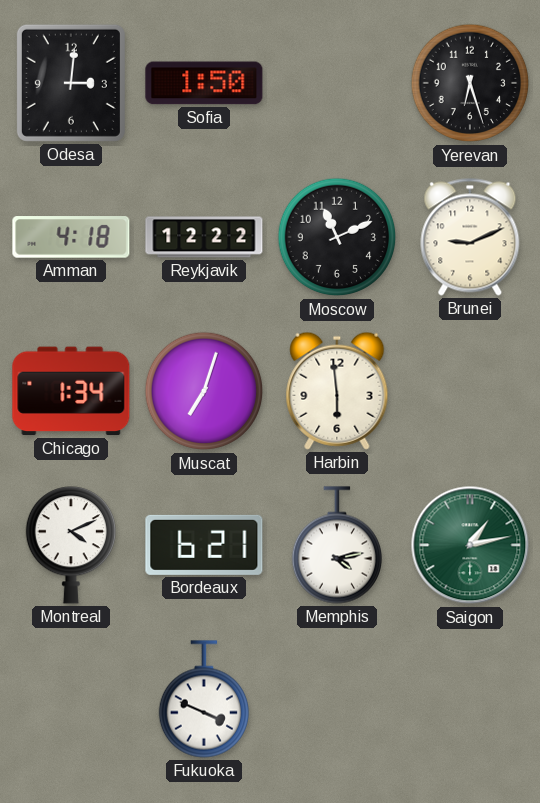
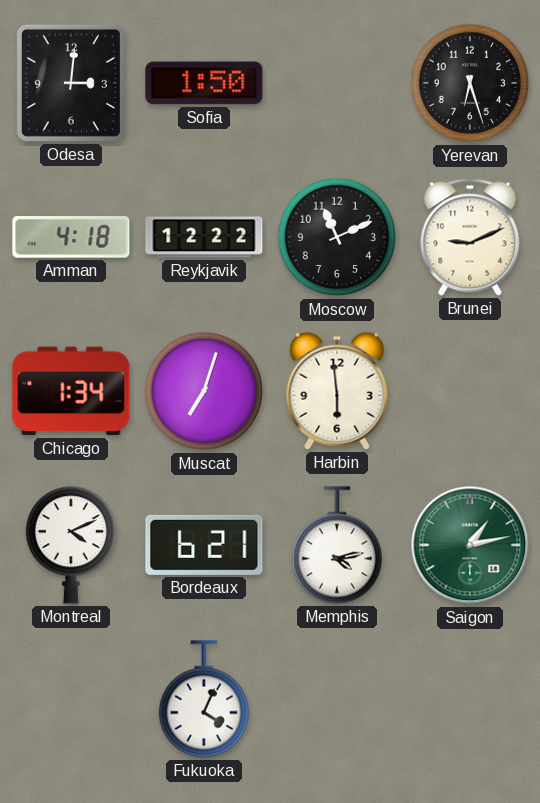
Fukuoka: 3:49 -> 4:04
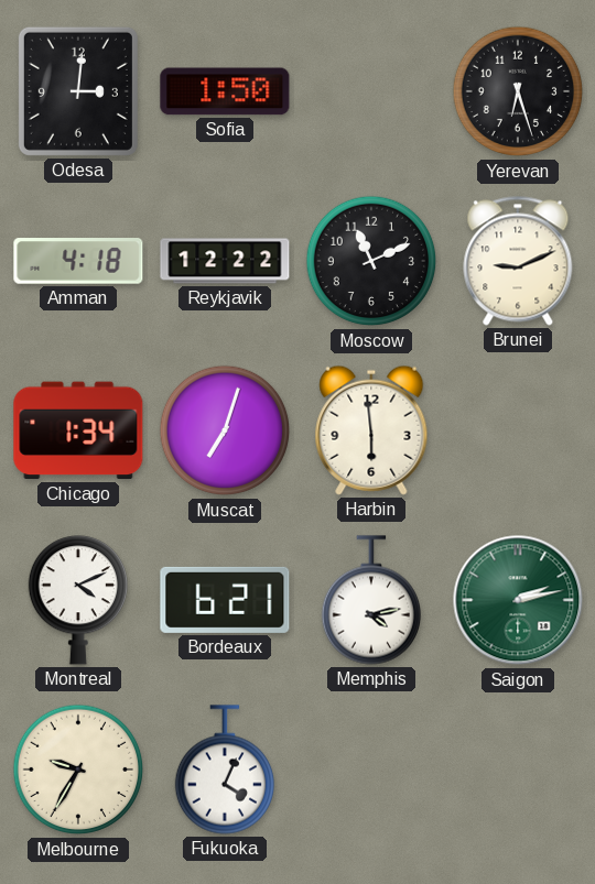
Saigon: 1:13 -> 2:13
Melbourne: none -> 9:35
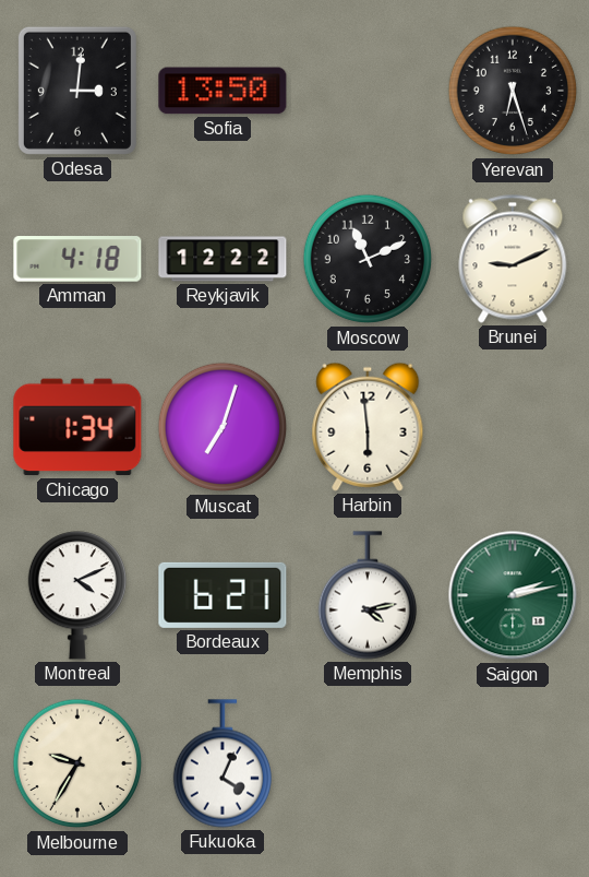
Sofia: 1:50 -> 13:50
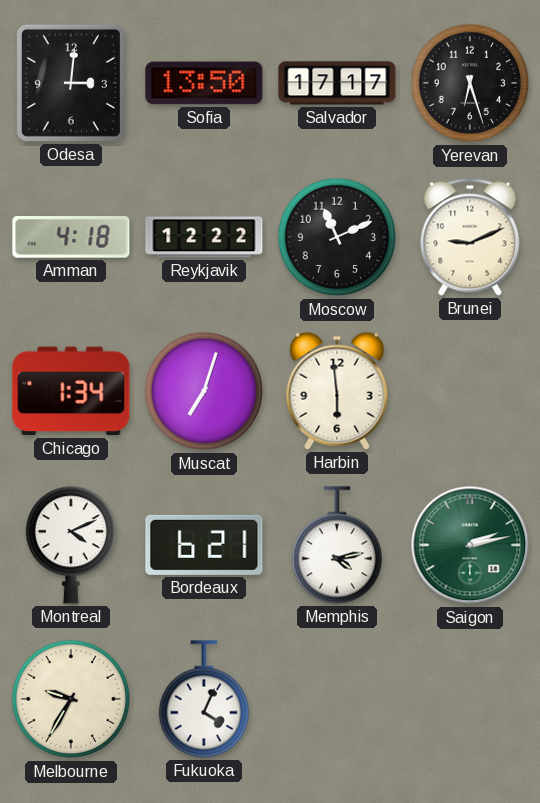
Salvador: none -> 17:17
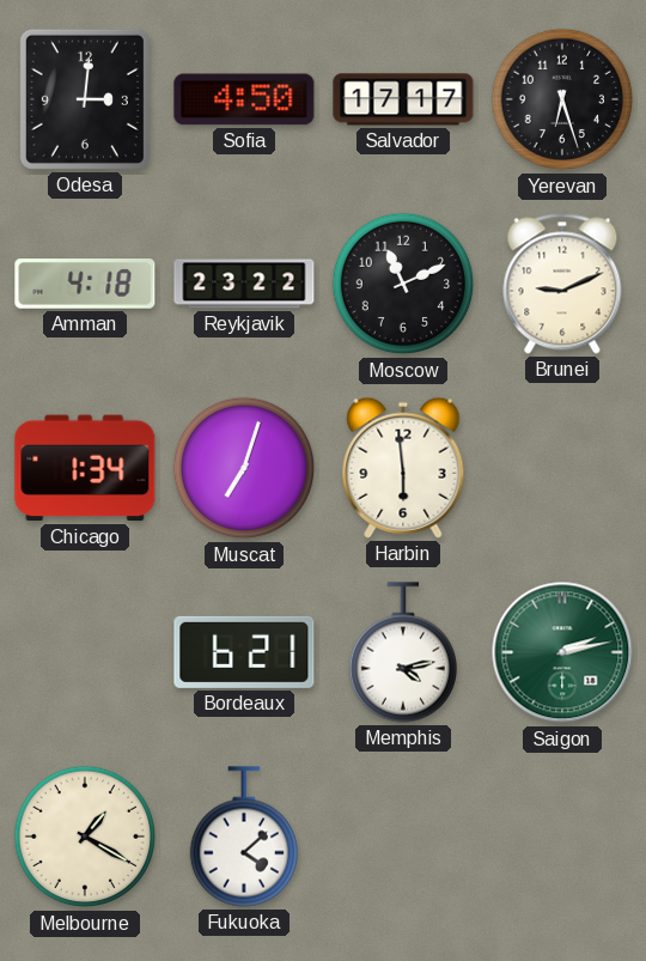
Sofia: 13:50 -> 4:50
Reykjavik: 12:22 -> 23:22
Montreal: 4:11 -> none
Melbourne: 9:35 -> 1:20
Fukuoka: 4:04 -> 4:08
